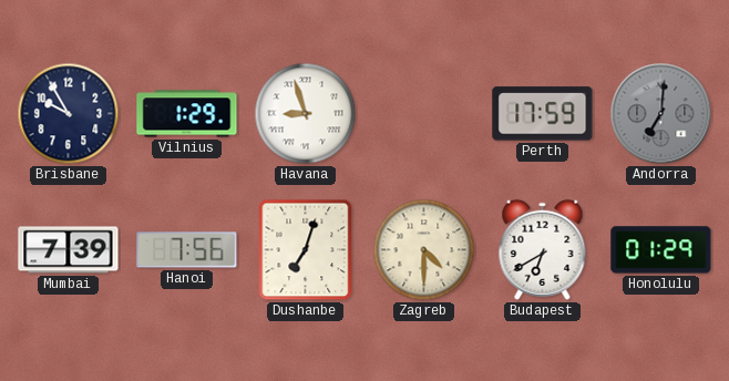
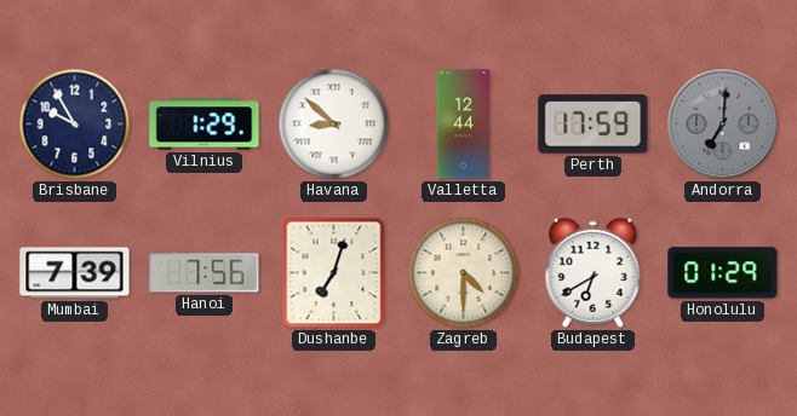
Havana: 8:57 -> 8:52
Valletta: none -> 12:44
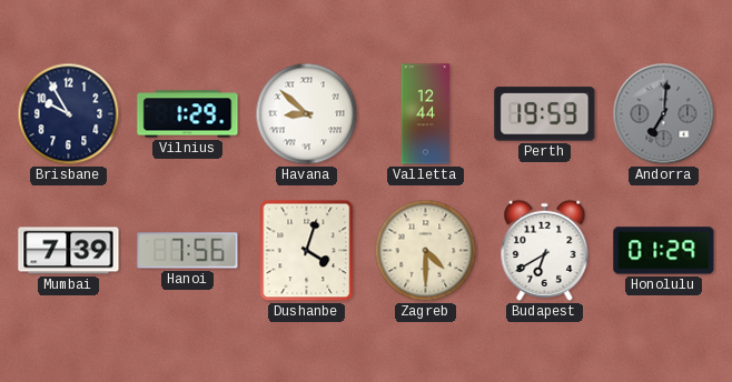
Perth: 17:59 -> 19:59
Dushanbe: 7:03 -> 4:03
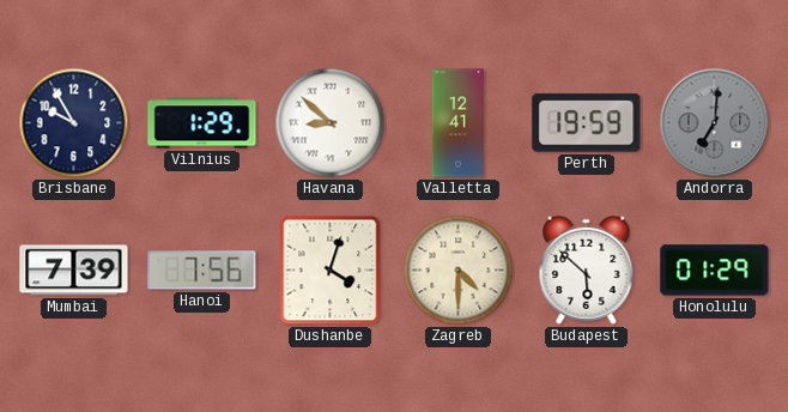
Valletta: 12:44 -> 12:41
Budapest: 6:40 -> 5:52
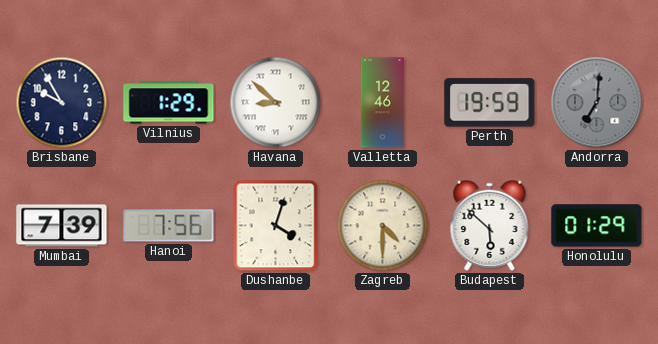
Valletta: 12:41 -> 12:46
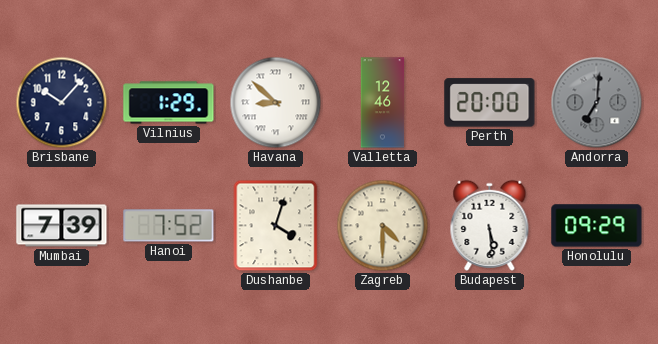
Brisbane: 9:55 -> 10:07
Perth: 19:59 -> 20:00
Hanoi: 7:56 -> 7:52
Budapest: 5:52 -> 5:29
Honolulu: 01:29 -> 09:29
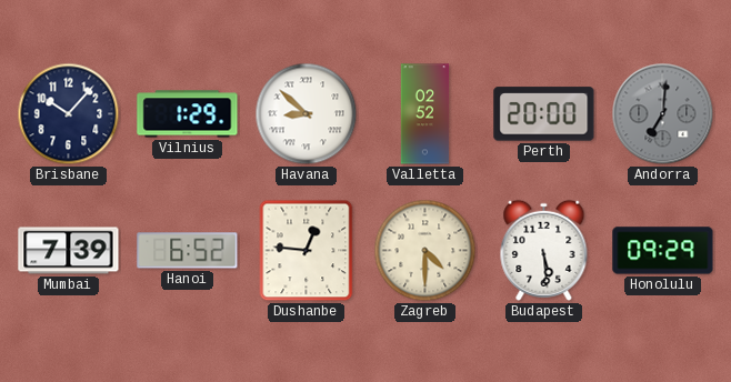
Valletta: 12:46 -> 02:52
Hanoi: 7:52 -> 6:52
Dushanbe: 4:03 -> 12:46
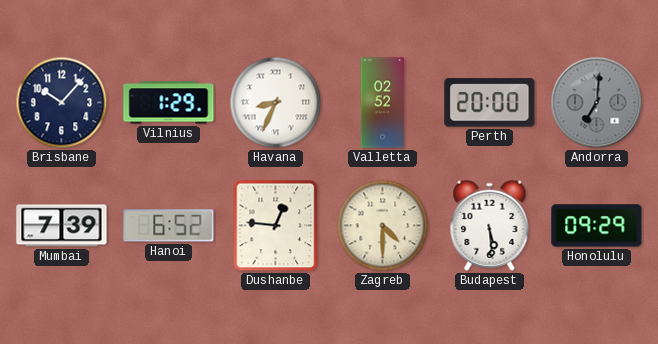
Havana: 8:52 -> 8:34
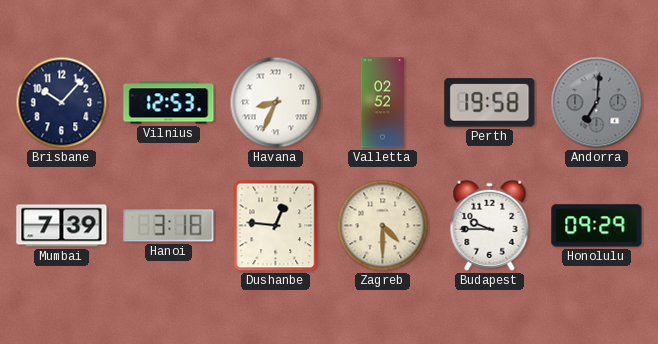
Vilnius: 1:29 -> 12:53
Perth: 20:00 -> 19:58
Hanoi: 6:52 -> 3:18
Budapest: 5:29 -> 9:45
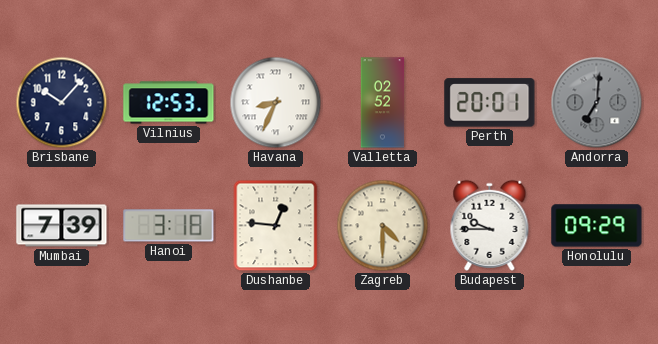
Perth: 19:58 -> 20:01
